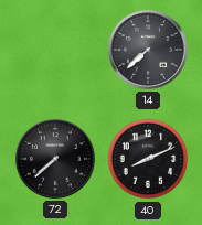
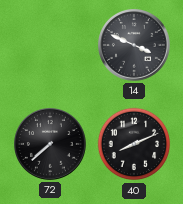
14: 7:38 -> 3:49
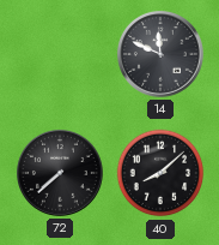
14: 3:49 -> 11:49
40: 8:11 -> 8:08
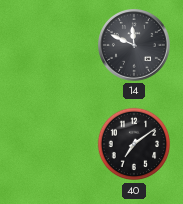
72: 7:38 -> none
40: 8:08 -> 7:09
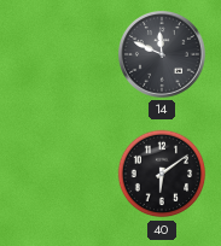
40: 7:09 -> 6:09
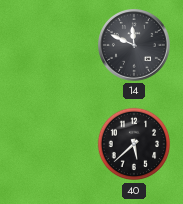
40: 6:09 -> 5:38
